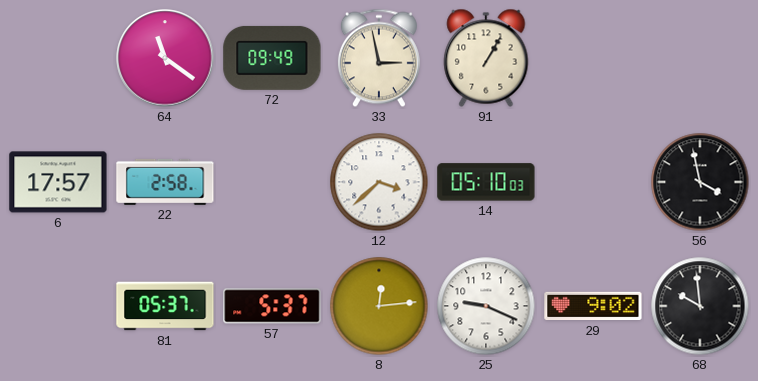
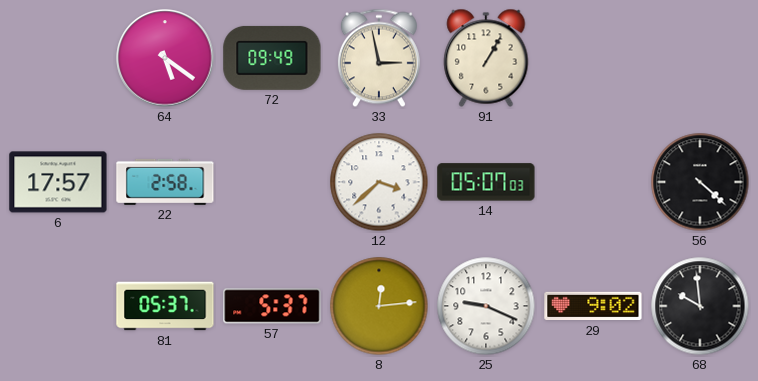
64: 11:21 -> 5:21
14: 05:10 -> 05:07
56: 3:58 -> 4:22
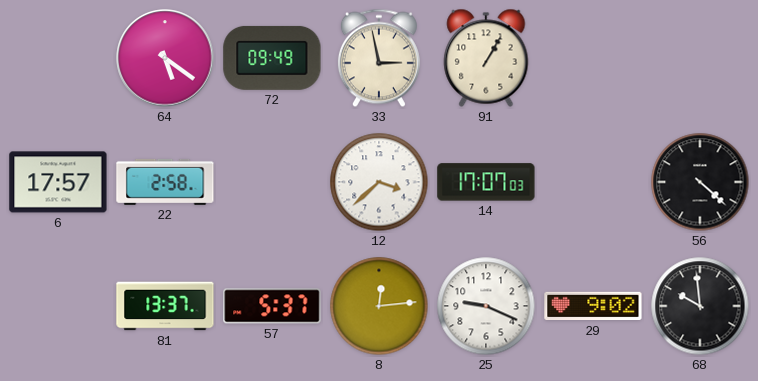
14: 05:07 -> 17:07
81: 05:37 -> 13:37
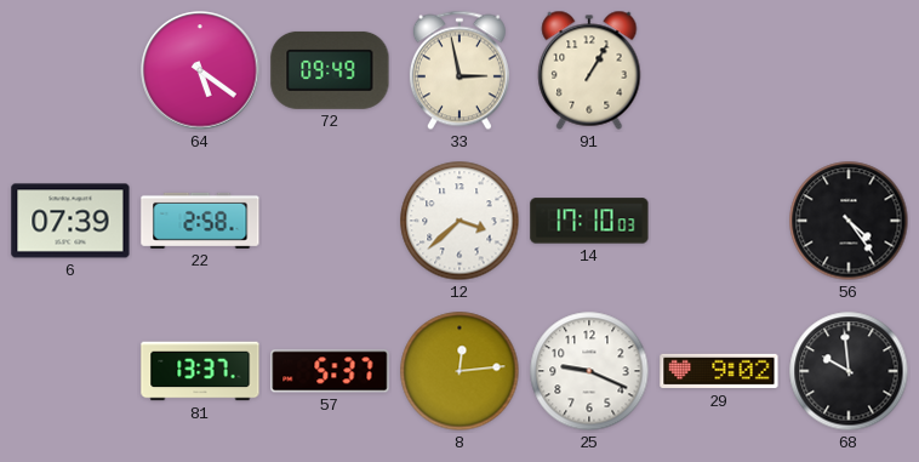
6: 17:57 -> 07:39
14: 17:07 -> 17:10
56: 4:22 -> 4:24
